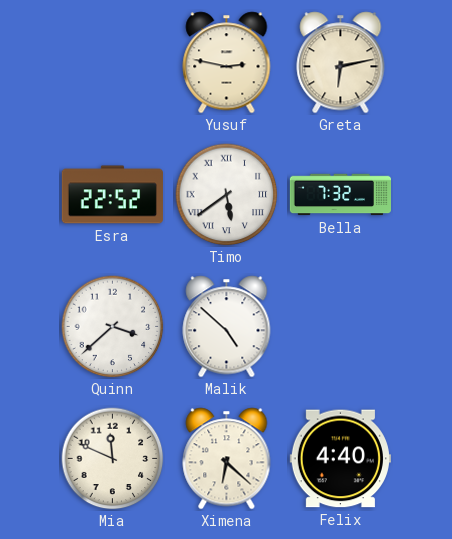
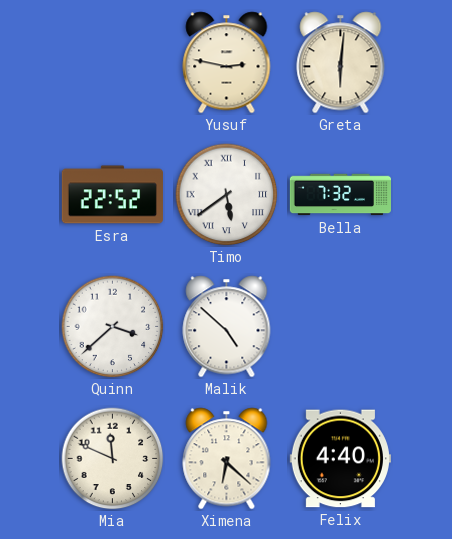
Greta: 6:13 -> 6:01
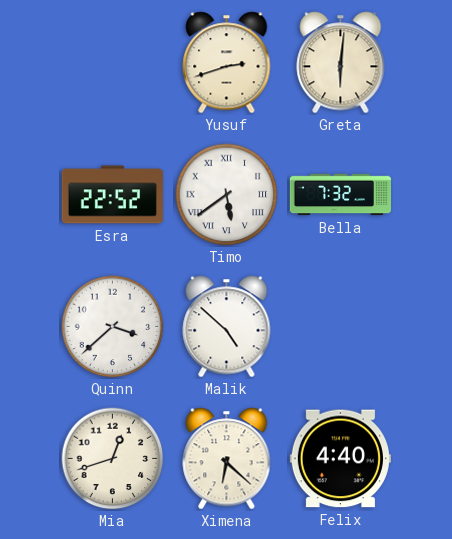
Yusuf: 2:47 -> 2:42
Mia: 11:49 -> 12:42
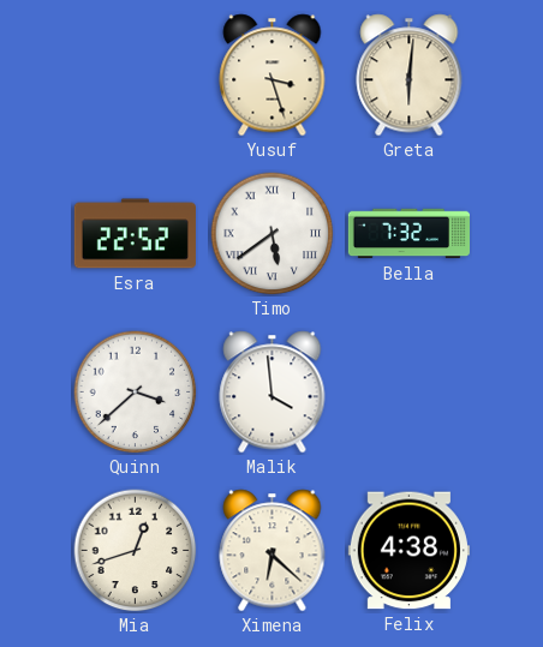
Yusuf: 2:42 -> 3:27
Malik: 4:52 -> 3:59
Felix: 4:40 -> 4:38
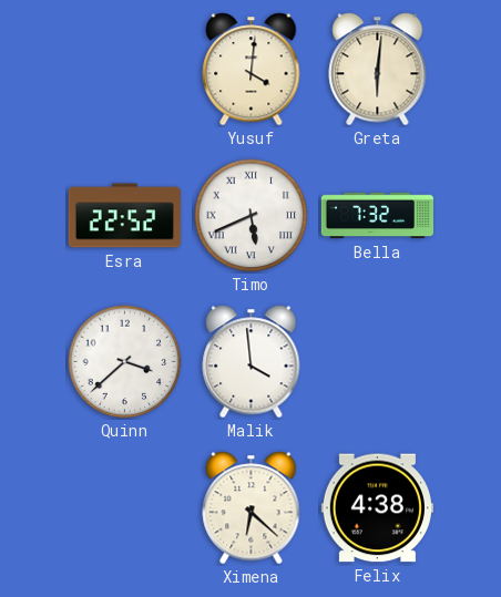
Yusuf: 3:27 -> 4:01
Timo: 5:39 -> 5:41
Mia: 12:42 -> none
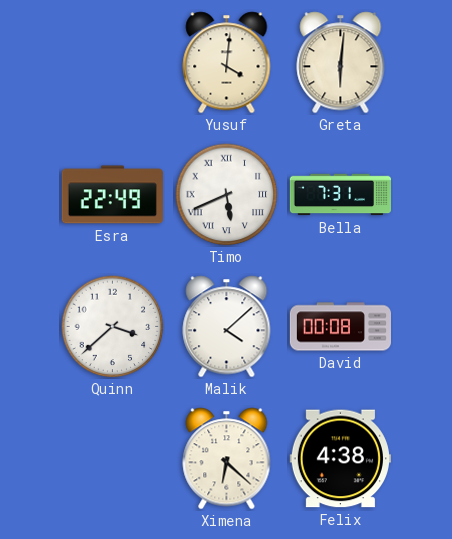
Esra: 22:52 -> 22:49
Bella: 7:32 -> 7:31
Malik: 3:59 -> 4:08
David: none -> 00:08
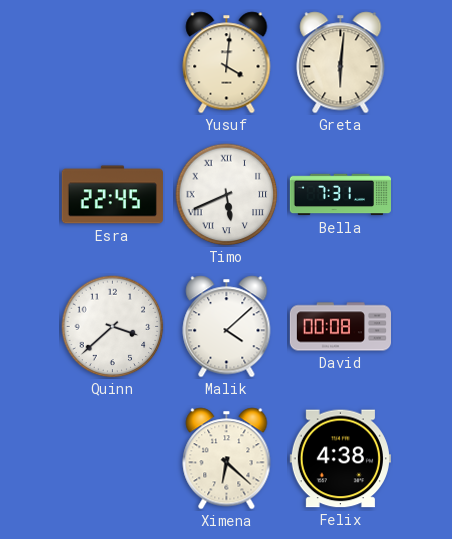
Esra: 22:49 -> 22:45
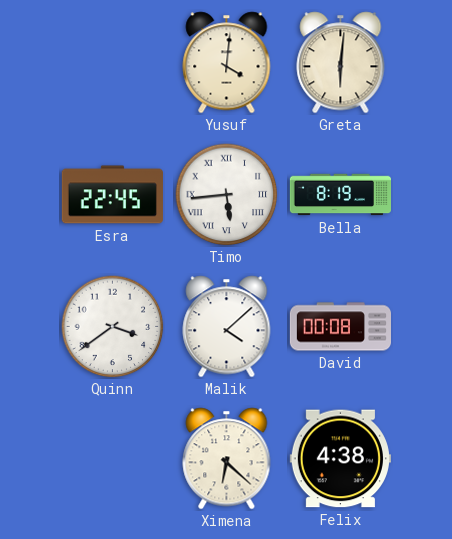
Timo: 5:41 -> 5:44
Bella: 7:31 -> 8:19
Quinn: 3:38 -> 3:39
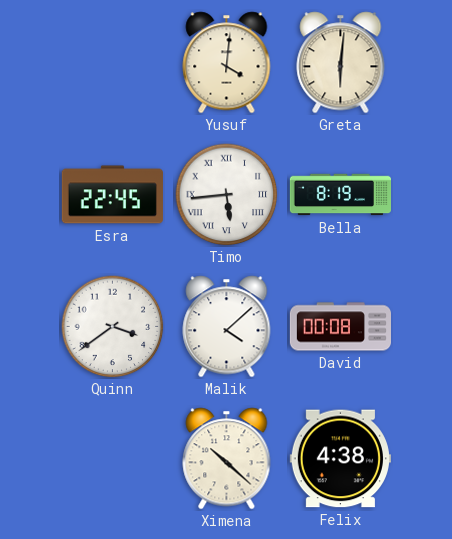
Ximena: 6:22 -> 10:22
